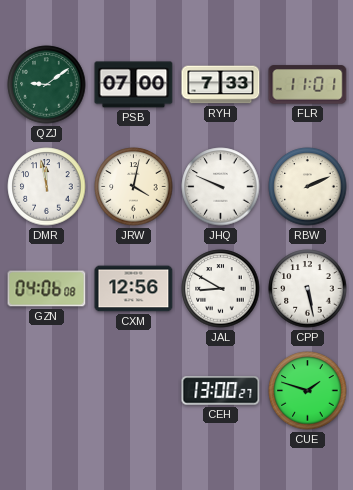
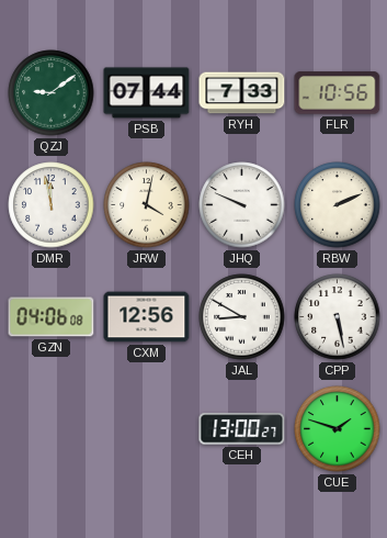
PSB: 07:00 -> 07:44
FLR: 11:01 -> 10:56
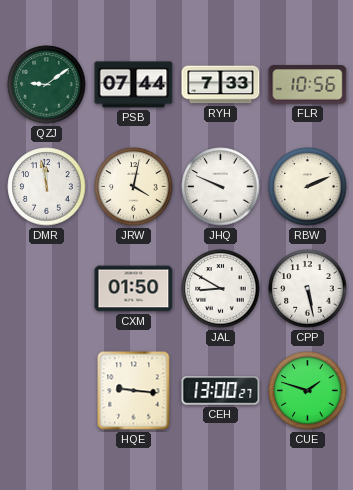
GZN: 04:06 -> none
CXM: 12:56 -> 01:50
HQE: none -> 9:16
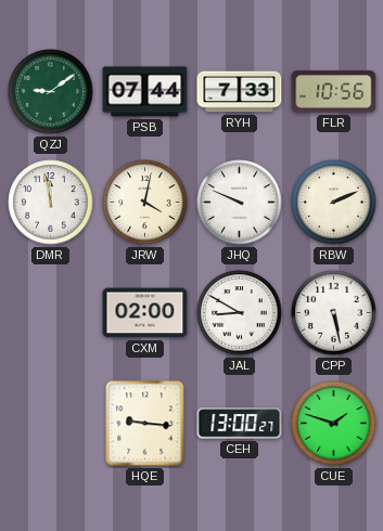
CXM: 01:50 -> 02:00
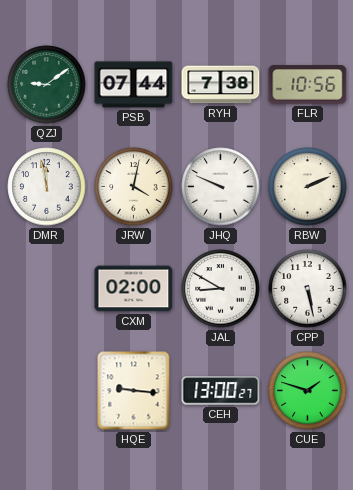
RYH: 7:33 -> 7:38
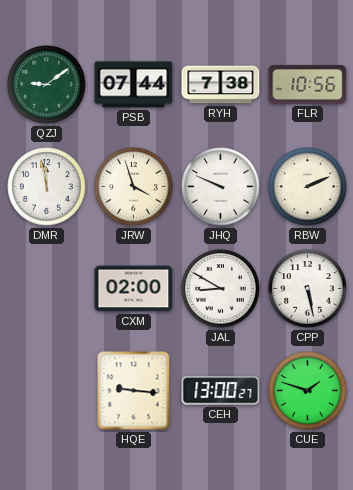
JRW: 4:02 -> 3:57
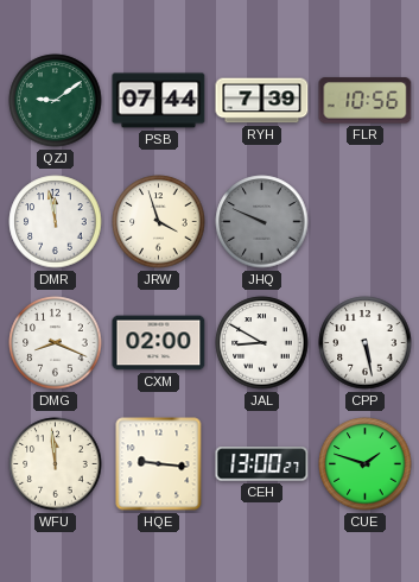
RYH: 7:38 -> 7:39
JHQ dial: white -> grey
RBW: 2:11 -> none
DMG: none -> 8:19
WFU: none -> 11:59
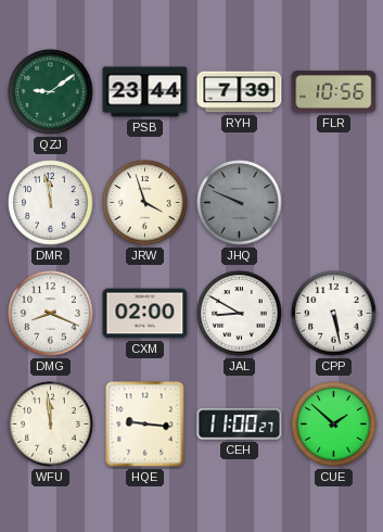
PSB: 07:44 -> 23:44
CEH: 13:00 -> 11:00
CUE: 1:48 -> 1:52
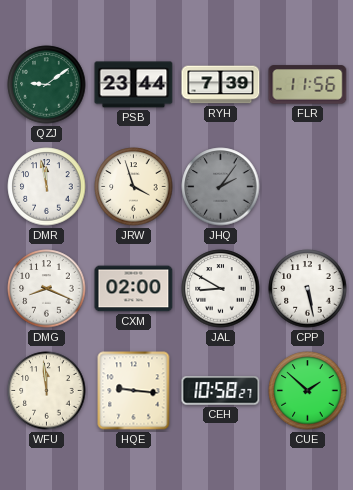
FLR: 10:56 -> 11:56
JHQ: 9:49 -> 2:06
CEH: 11:00 -> 10:58
